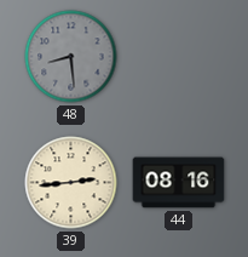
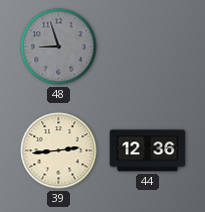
48: 8:29 -> 8:57
44: 08:16 -> 12:36
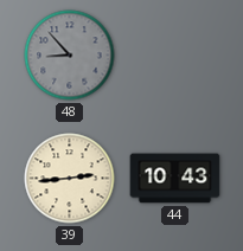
48: 8:57 -> 8:53
44: 12:36 -> 10:43
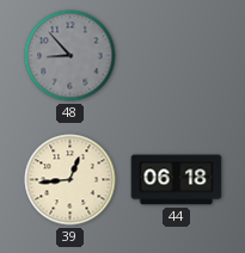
39: 2:44 -> 12:44
44: 10:43 -> 06:18
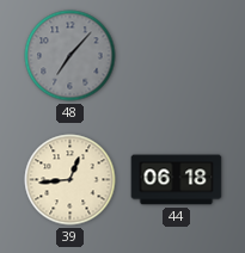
48: 8:53 -> 7:07
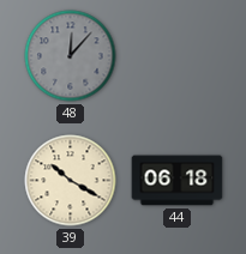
48: 7:07 -> 12:07
39: 12:44 -> 10:20
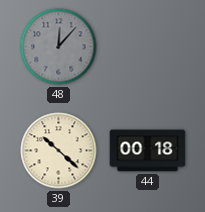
39: 10:20 -> 10:22
44: 06:18 -> 00:18
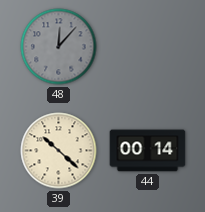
44: 00:18 -> 00:14
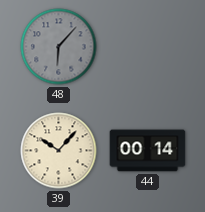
48: 12:07 -> 6:07
39: 10:22 -> 10:07
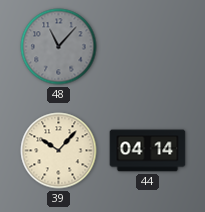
48: 6:07 -> 11:07
44: 00:14 -> 04:14
